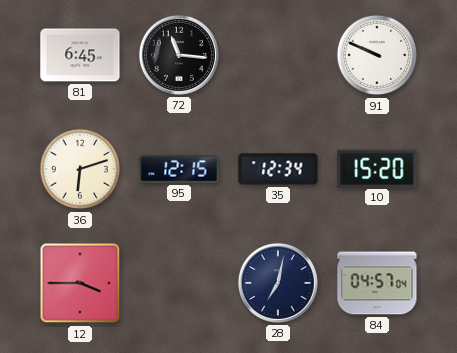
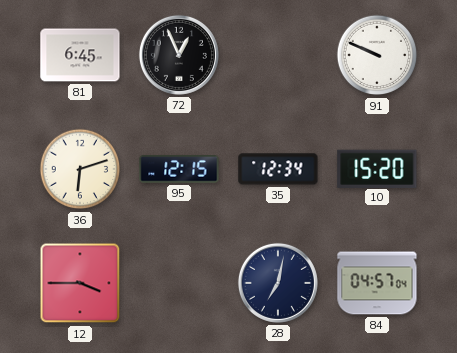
72: 11:16 -> 12:56
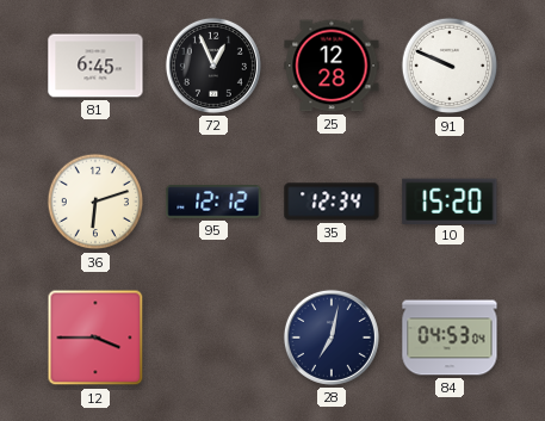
25: none -> 12:28
95: 12:15 -> 12:12
84: 04:57 -> 04:53
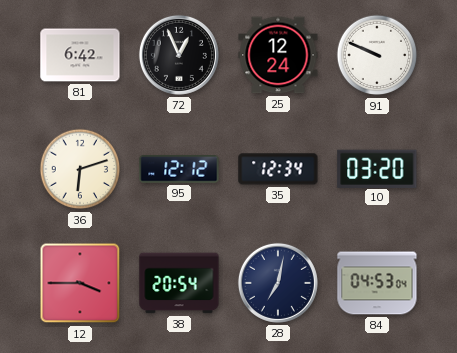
81: 6:45 -> 6:42
25: 12:28 -> 12:24
10: 15:20 -> 03:20
38: none -> 20:54
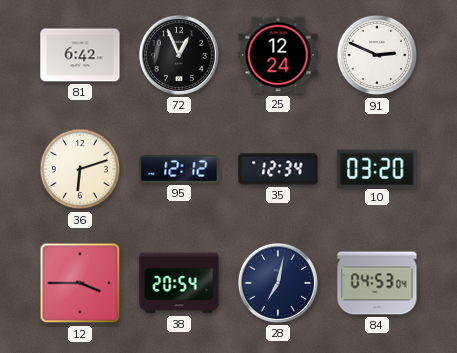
91: 9:49 -> 2:49
